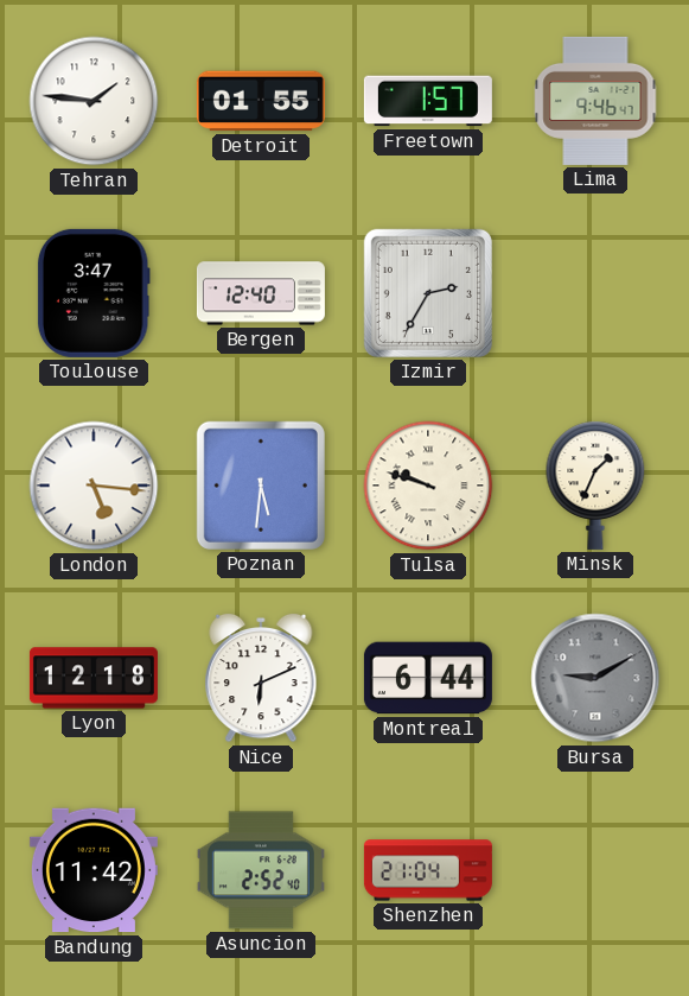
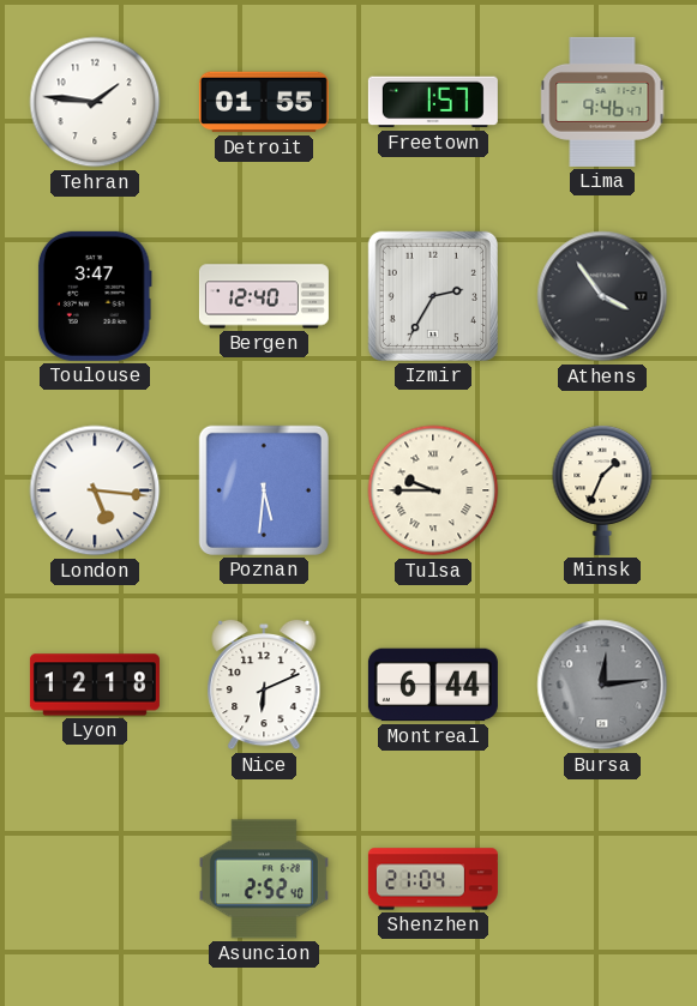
Athens: none -> 3:54
Tulsa: 9:48 -> 9:45
Bursa: 9:10 -> 12:14
Bandung: 11:42 -> none
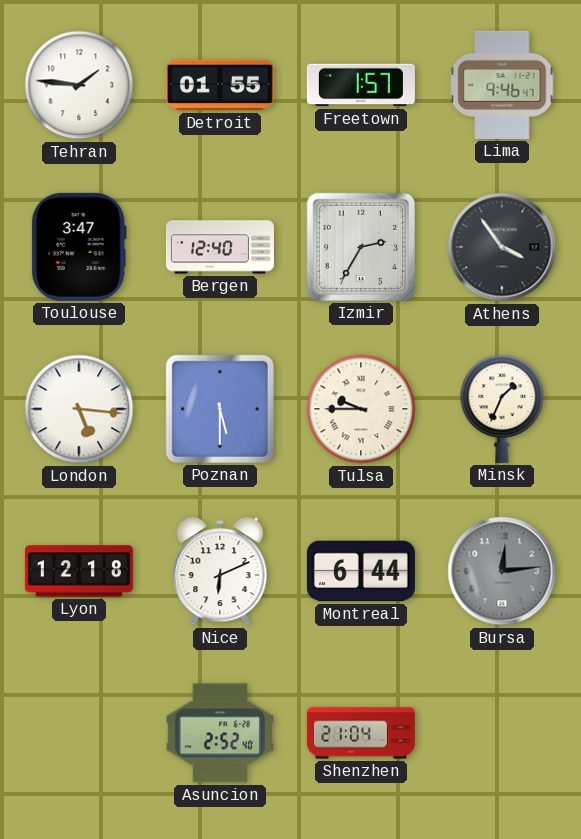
Poznan: 5:31 -> 5:30
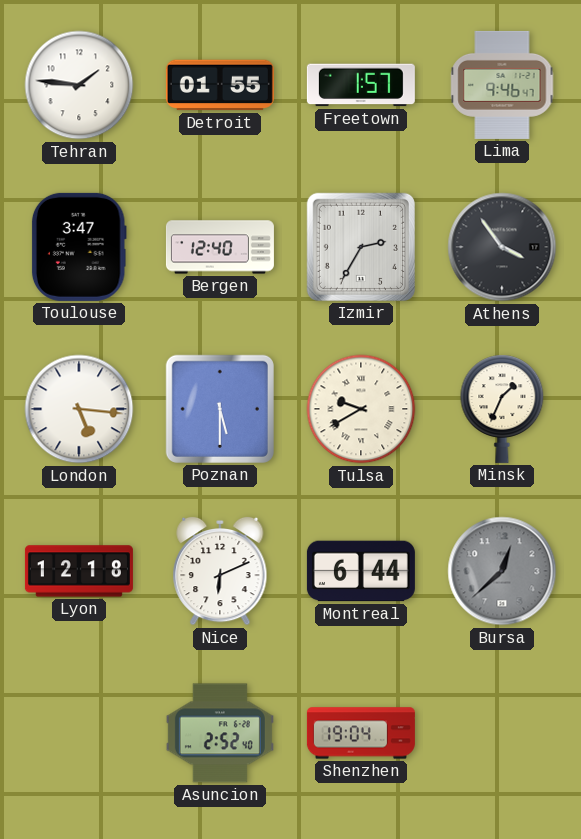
Tulsa: 9:45 -> 9:40
Bursa: 12:14 -> 12:38
Shenzhen: 21:04 -> 19:04
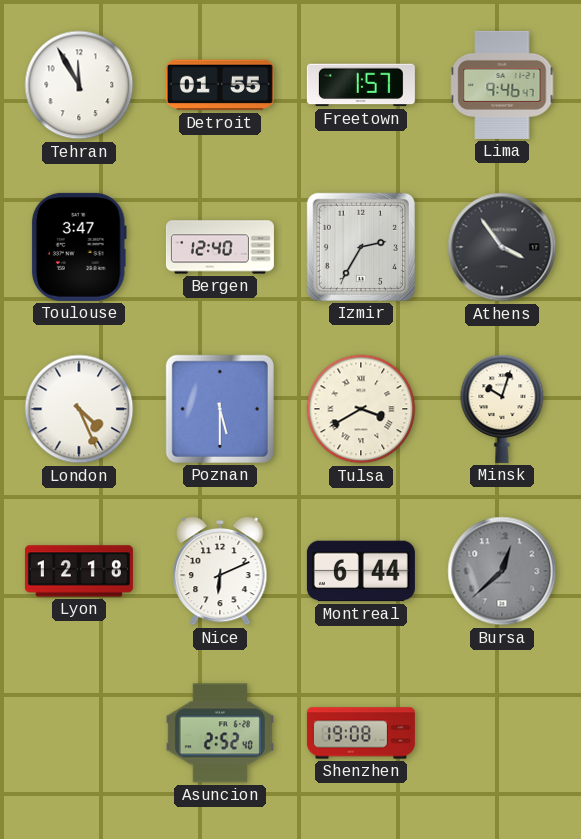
Tehran: 1:46 -> 11:55
London: 5:16 -> 4:26
Tulsa: 9:40 -> 3:40
Minsk: 1:34 -> 10:03
Shenzhen: 19:04 -> 19:08
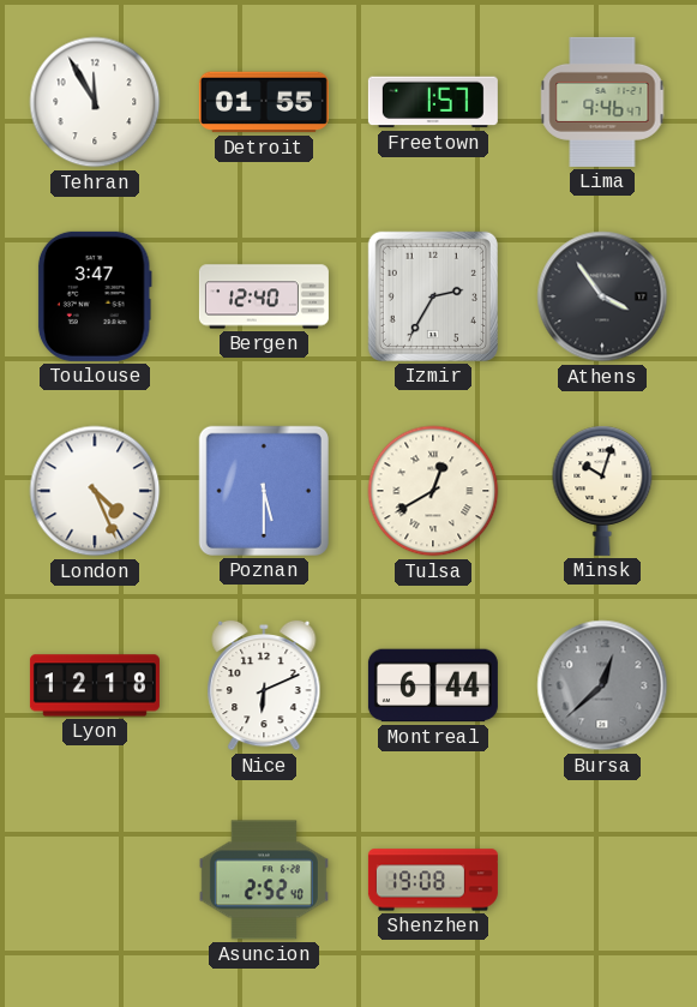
Tulsa: 3:40 -> 12:40
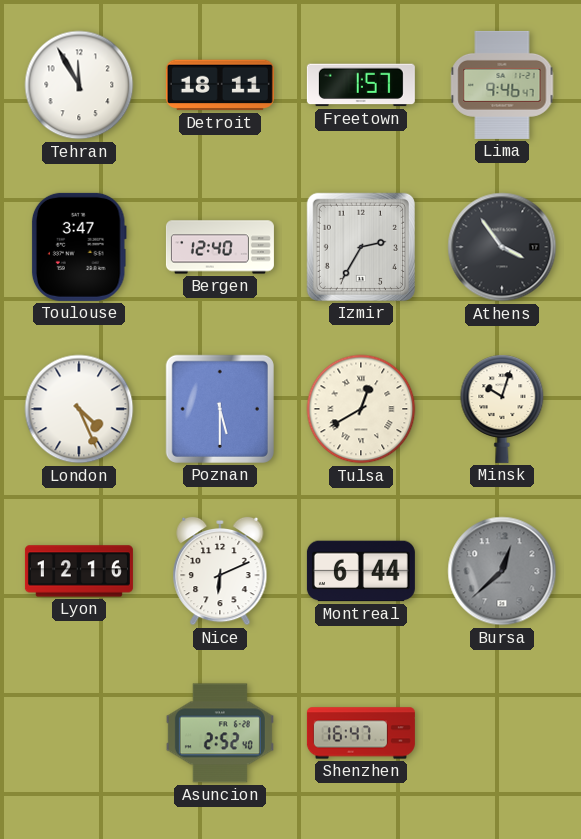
Detroit: 01:55 -> 18:11
Lyon: 12:18 -> 12:16
Shenzhen: 19:08 -> 16:47
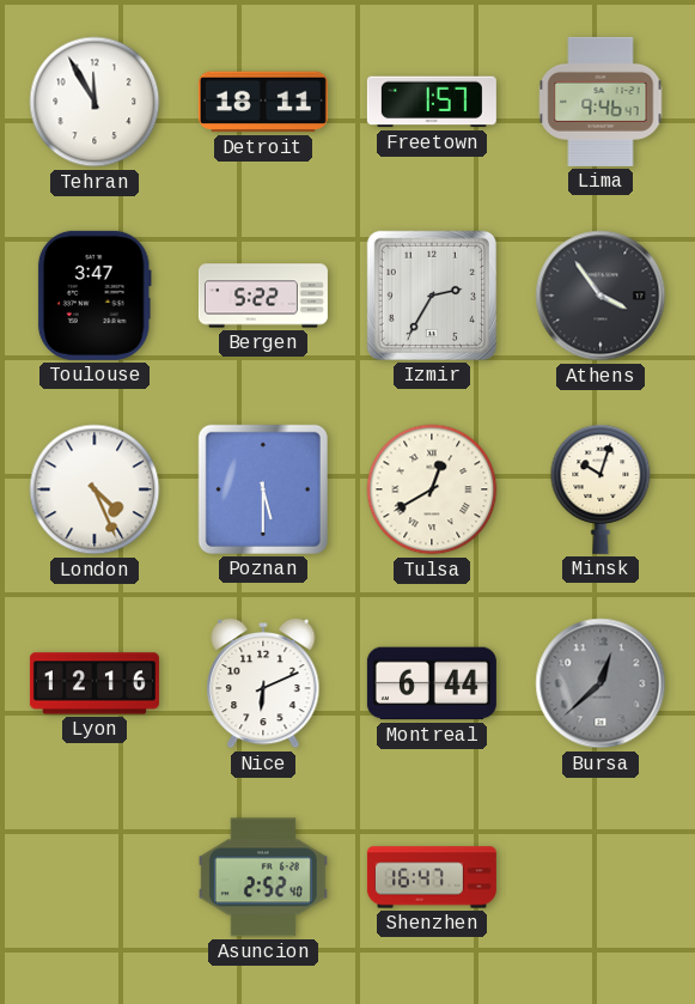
Bergen: 12:40 -> 5:22
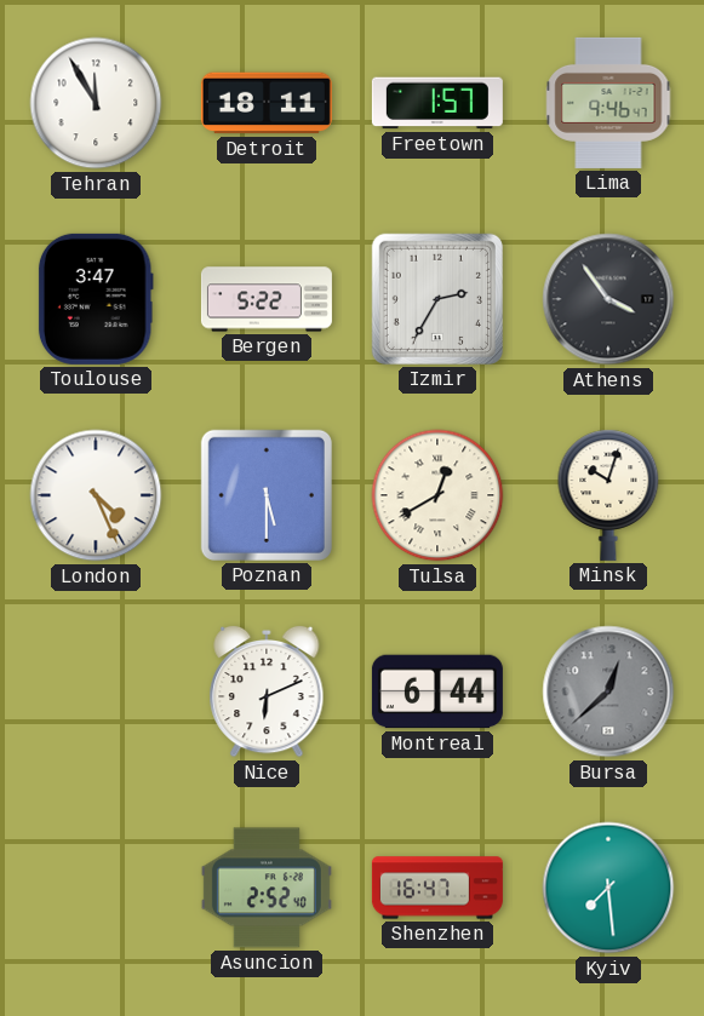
Lyon: 12:16 -> none
Kyiv: none -> 7:29
